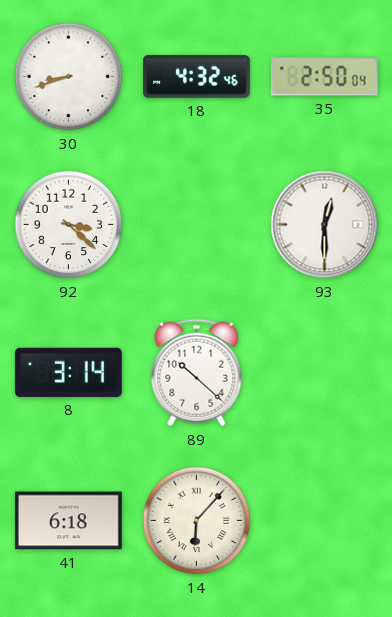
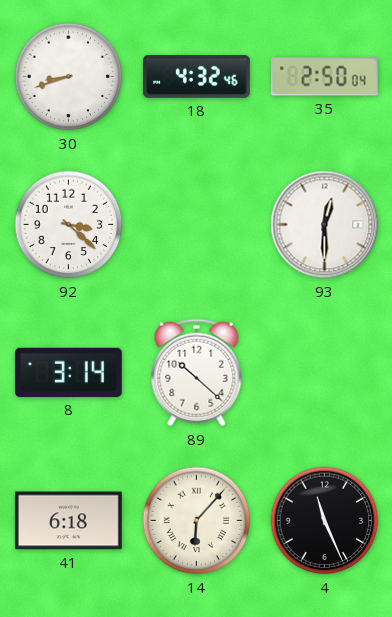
4: none -> 11:26
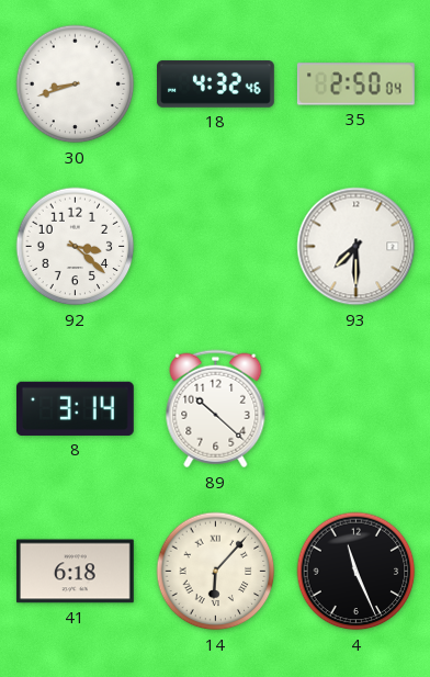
93: 12:30 -> 7:30
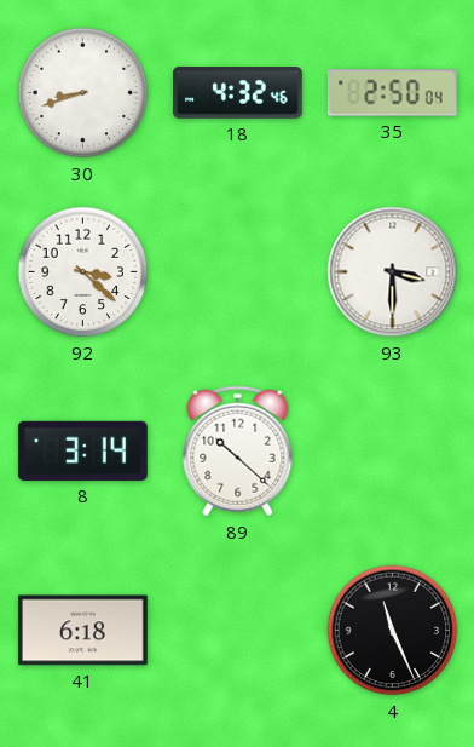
93: 7:30 -> 3:30
14: 6:07 -> none
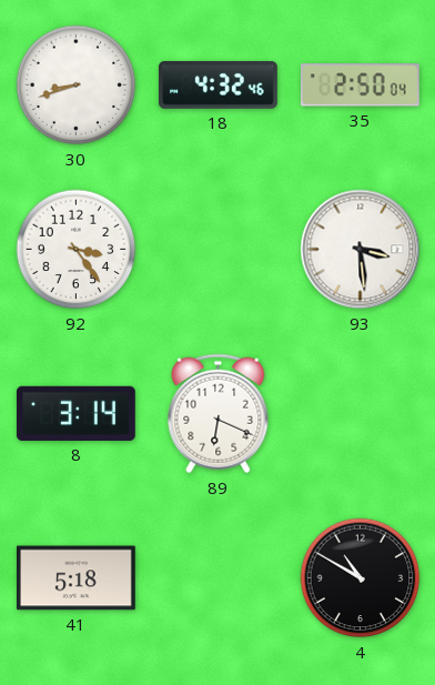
92: 3:22 -> 3:24
93: 3:30 -> 3:29
89: 10:22 -> 6:19
41: 6:18 -> 5:18
4: 11:26 -> 10:50
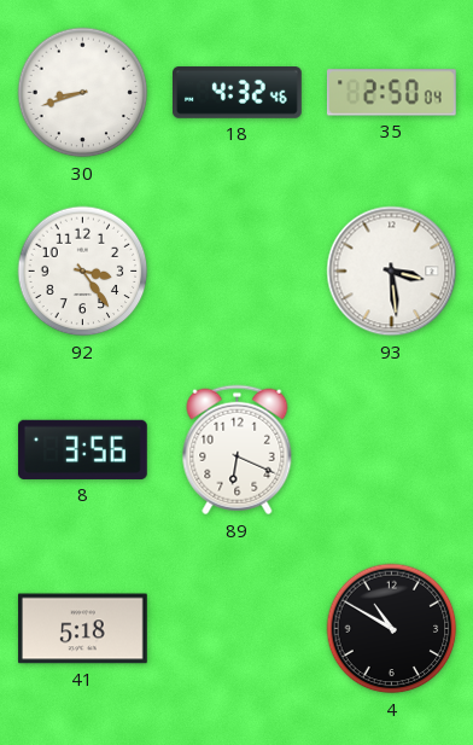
8: 3:14 -> 3:56
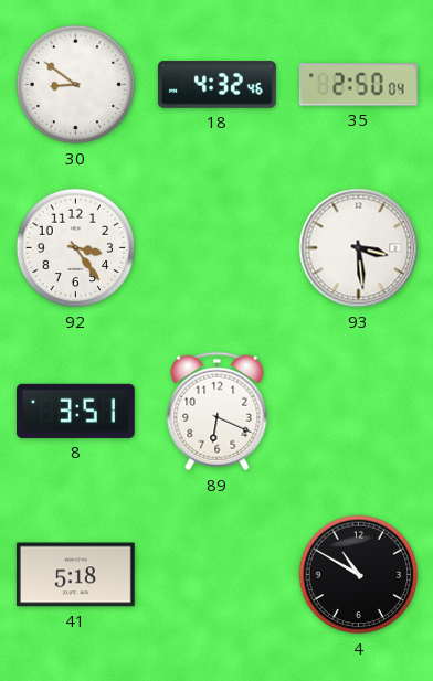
30: 8:42 -> 8:51
8: 3:56 -> 3:51
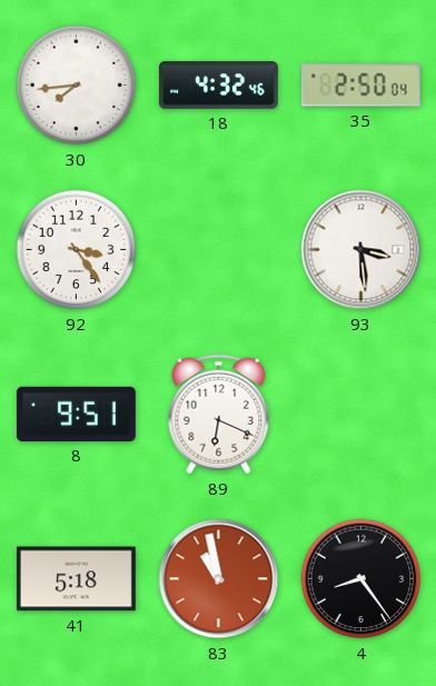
30: 8:51 -> 7:44
8: 3:51 -> 9:51
83: none -> 10:58
4: 10:50 -> 8:24
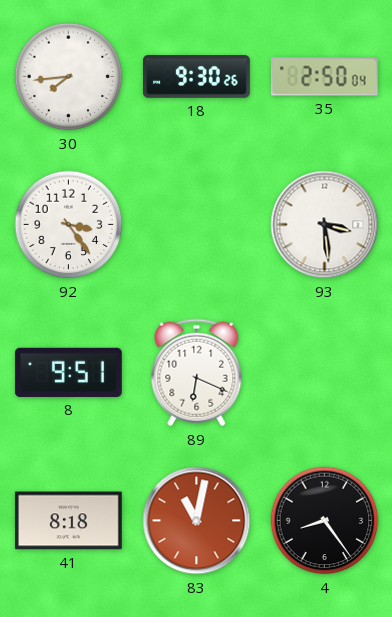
18: 4:32 -> 9:30
41: 5:18 -> 8:18
83: 10:58 -> 11:02
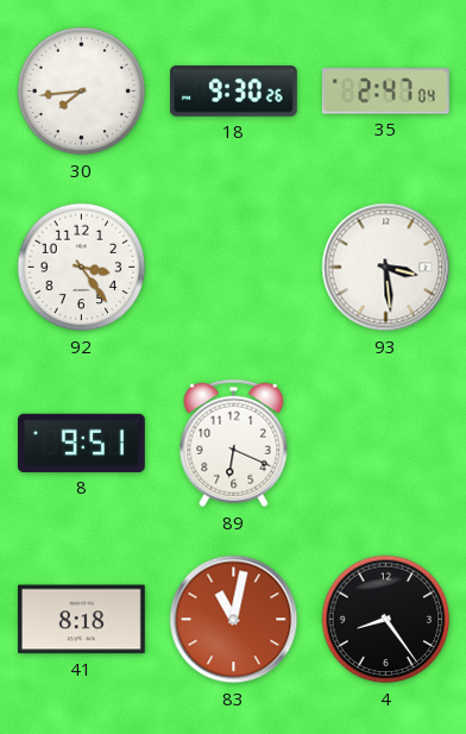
35: 2:50 -> 2:47
